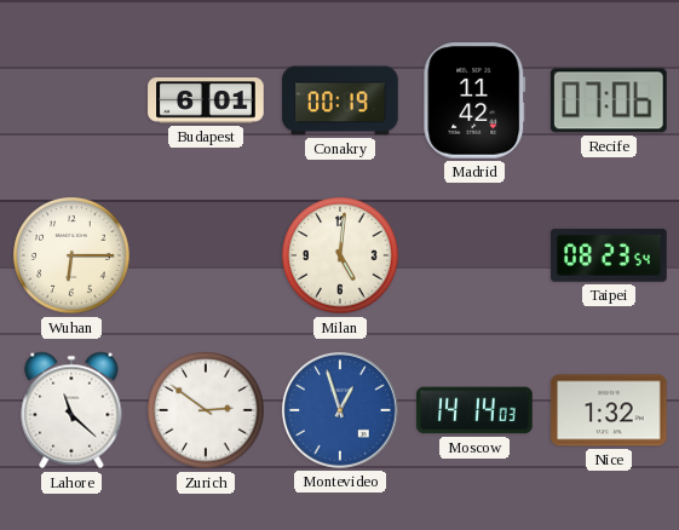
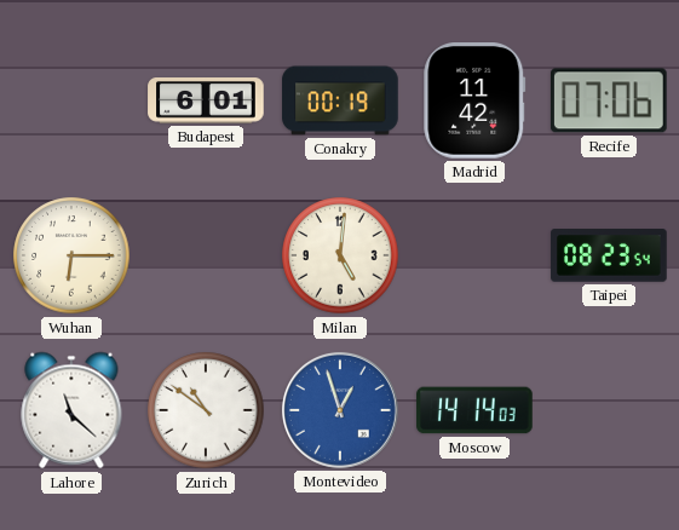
Zurich: 2:51 -> 10:51
Nice: 1:32 -> none
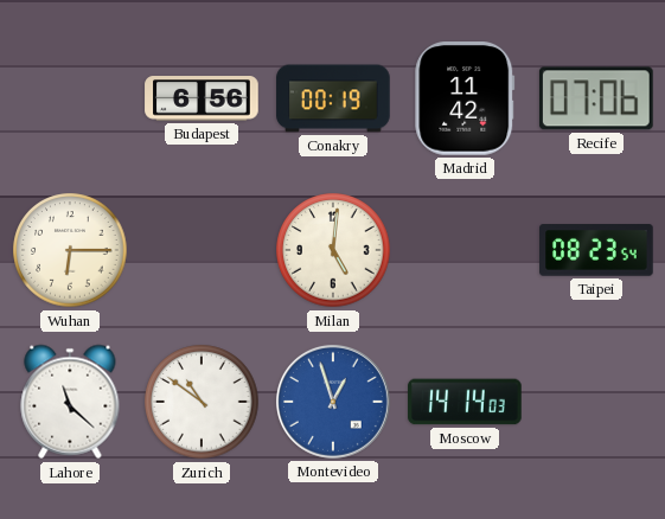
Budapest: 6:01 -> 6:56
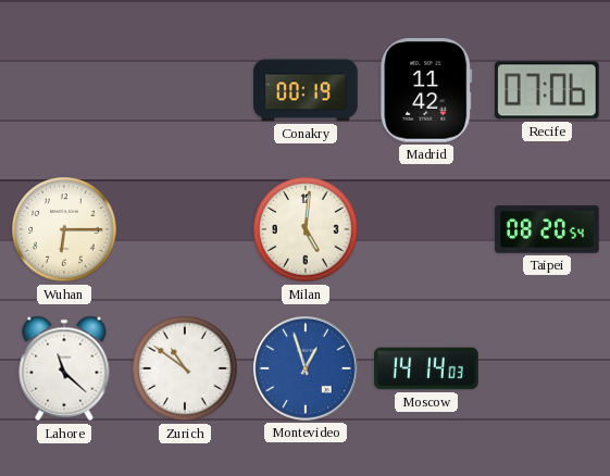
Budapest: 6:56 -> none
Taipei: 08:23 -> 08:20
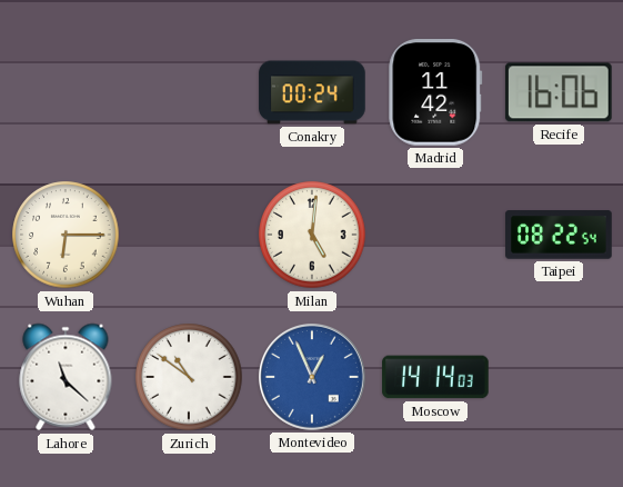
Conakry: 00:19 -> 00:24
Recife: 07:06 -> 16:06
Taipei: 08:20 -> 08:22
Montevideo: 12:57 -> 12:56
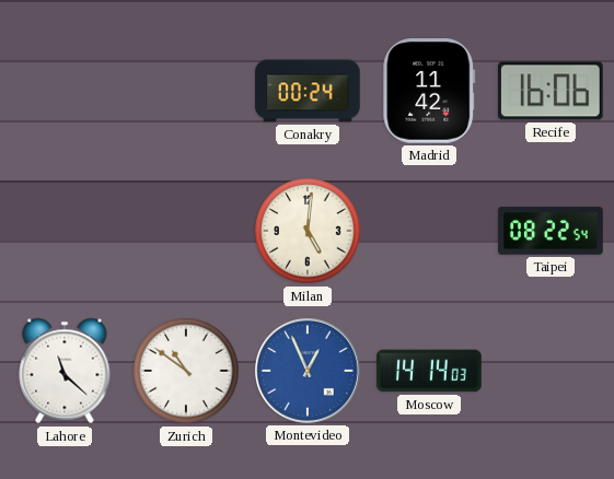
Wuhan: 6:15 -> none
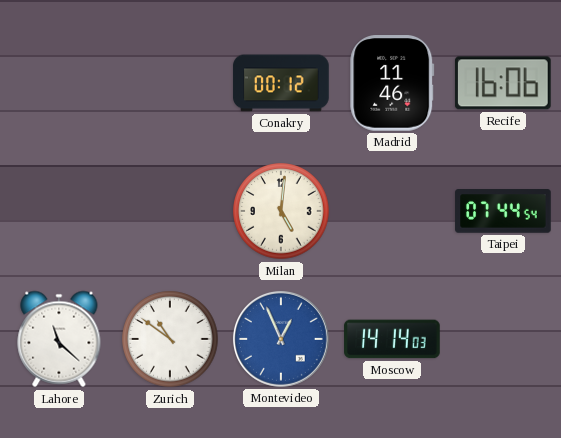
Conakry: 00:24 -> 00:12
Madrid: 11:42 -> 11:46
Taipei: 08:22 -> 07:44
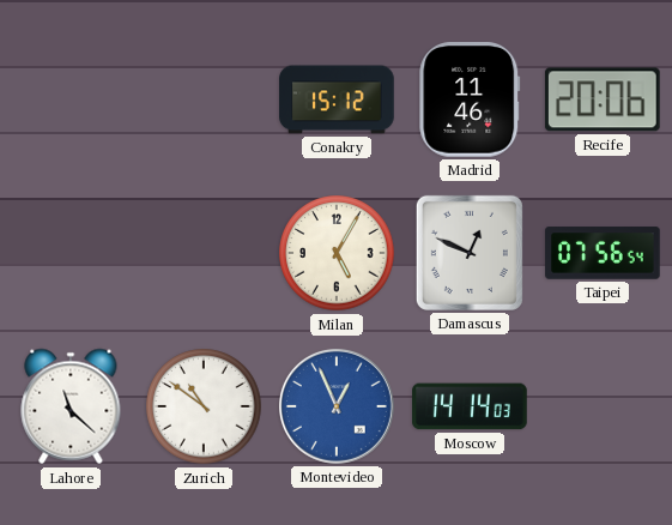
Conakry: 00:12 -> 15:12
Recife: 16:06 -> 20:06
Milan: 5:01 -> 5:05
Damascus: none -> 12:49
Taipei: 07:44 -> 07:56
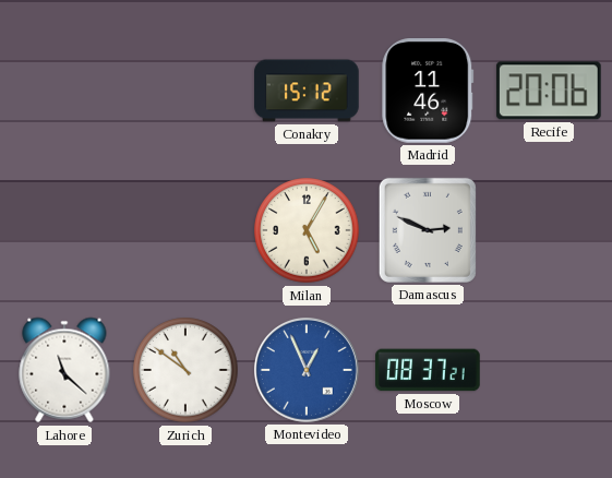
Damascus: 12:49 -> 2:49
Taipei: 07:56 -> none
Moscow: 14:14 -> 08:37
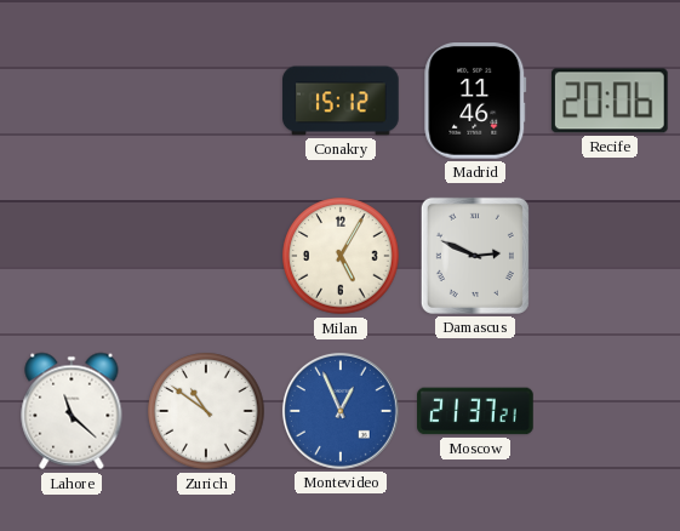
Moscow: 08:37 -> 21:37
